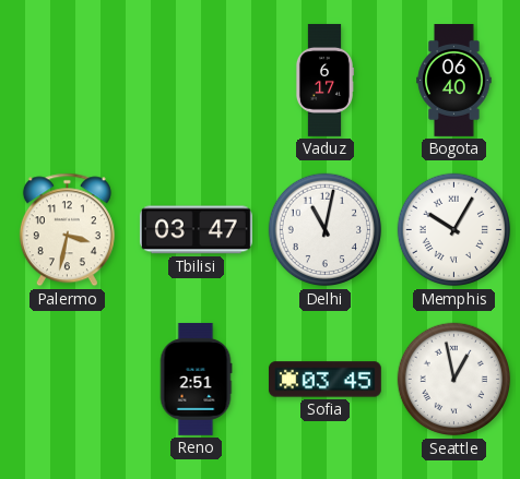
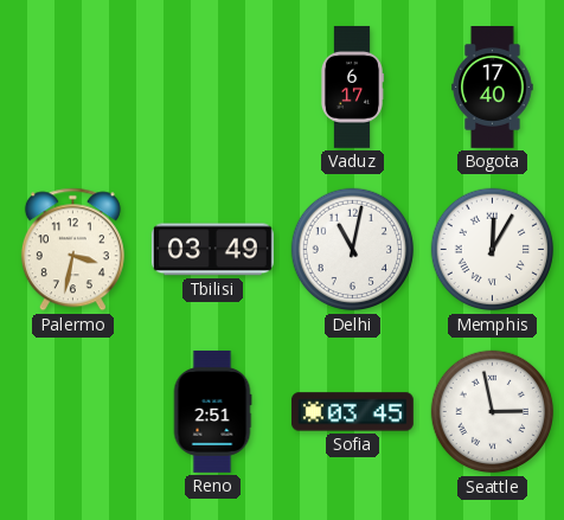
Bogota: 06:40 -> 17:40
Tbilisi: 03:47 -> 03:49
Memphis: 10:05 -> 12:05
Seattle: 12:58 -> 2:58
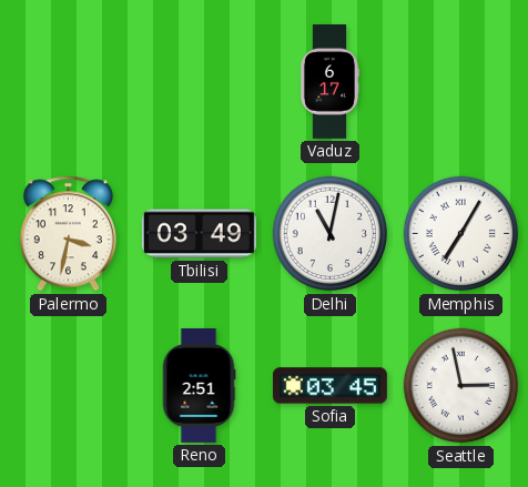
Bogota: 17:40 -> none
Memphis: 12:05 -> 7:05
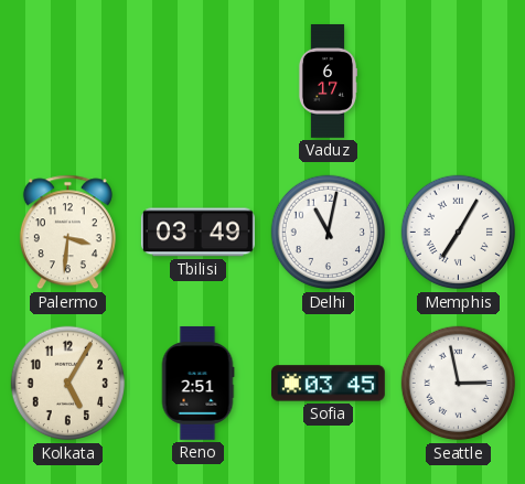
Palermo: 3:32 -> 3:31
Kolkata: none -> 5:05
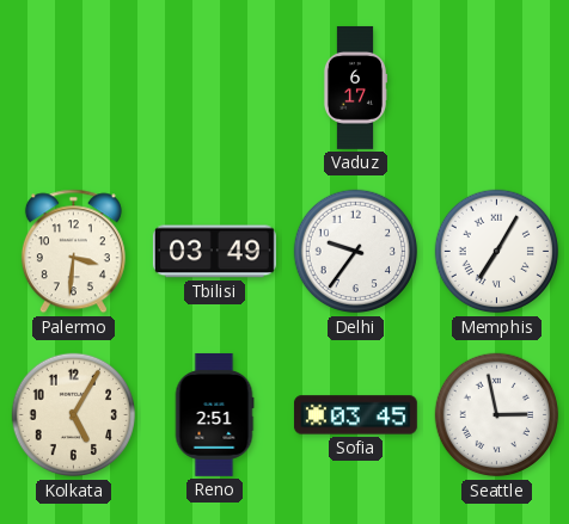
Delhi: 11:02 -> 9:36
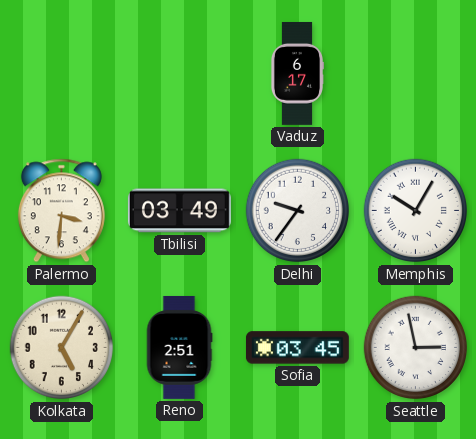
Memphis: 7:05 -> 10:05
